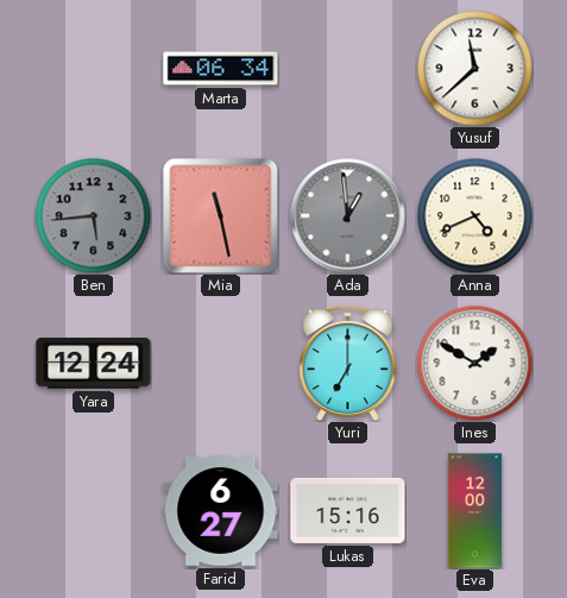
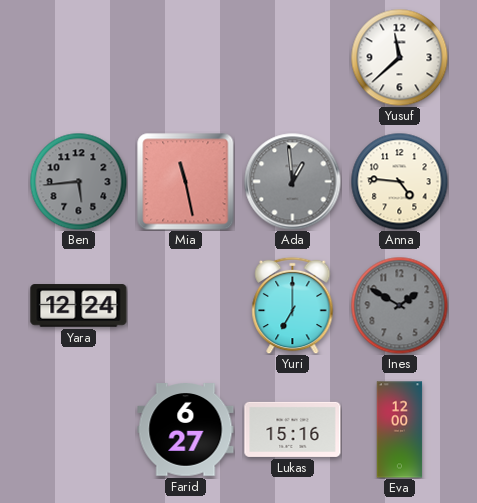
Marta: 06:34 -> none
Anna: 4:41 -> 4:46
Ines dial: white -> grey
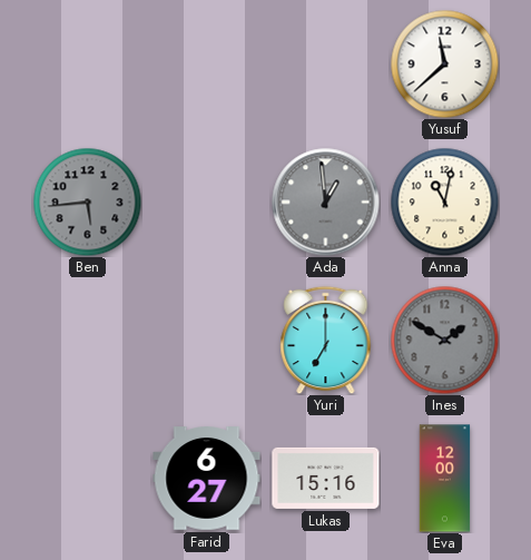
Mia: 11:28 -> none
Anna: 4:46 -> 11:02
Yara: 12:24 -> none
